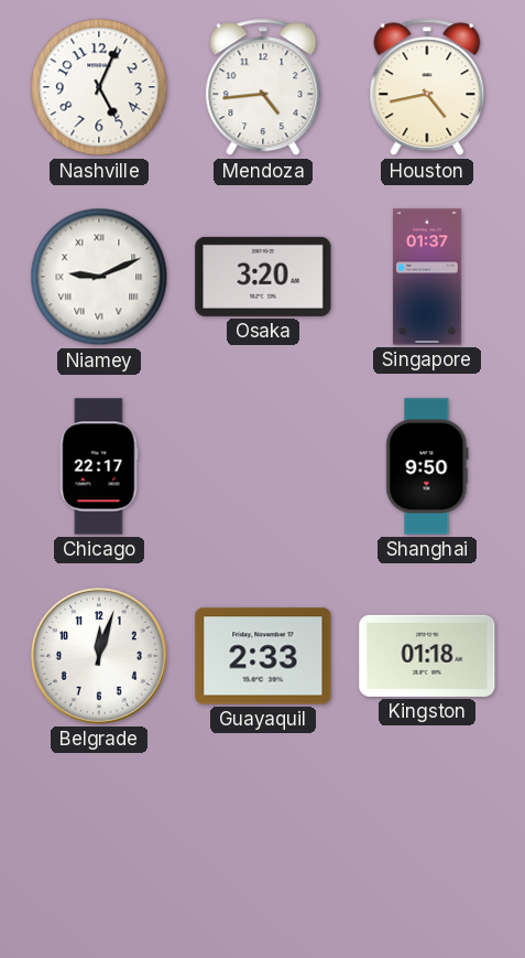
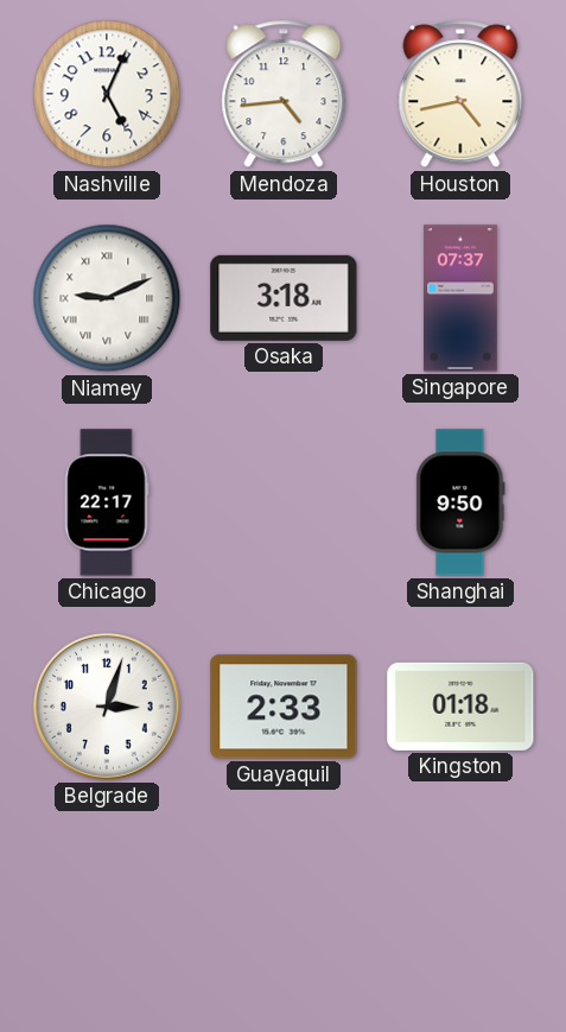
Osaka: 3:20 -> 3:18
Singapore: 01:37 -> 07:37
Belgrade: 12:03 -> 3:03
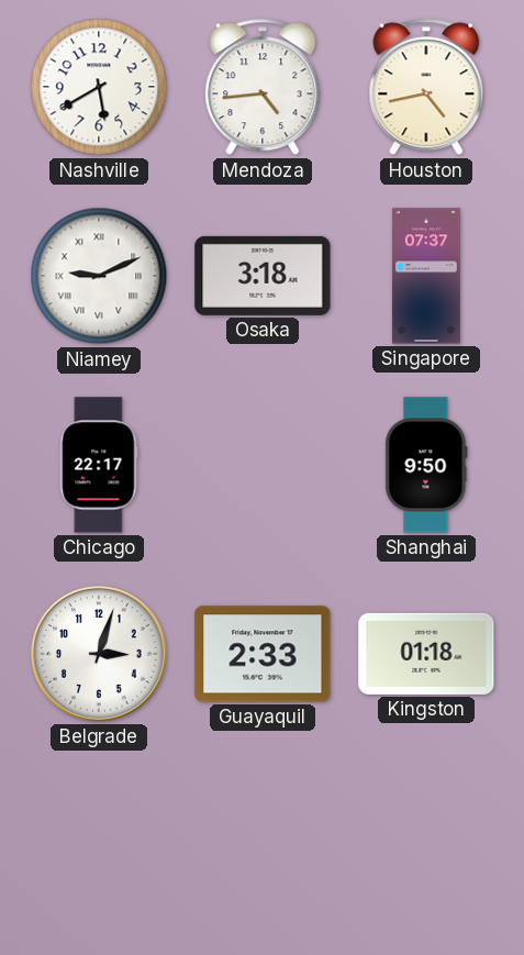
Nashville: 5:04 -> 5:40
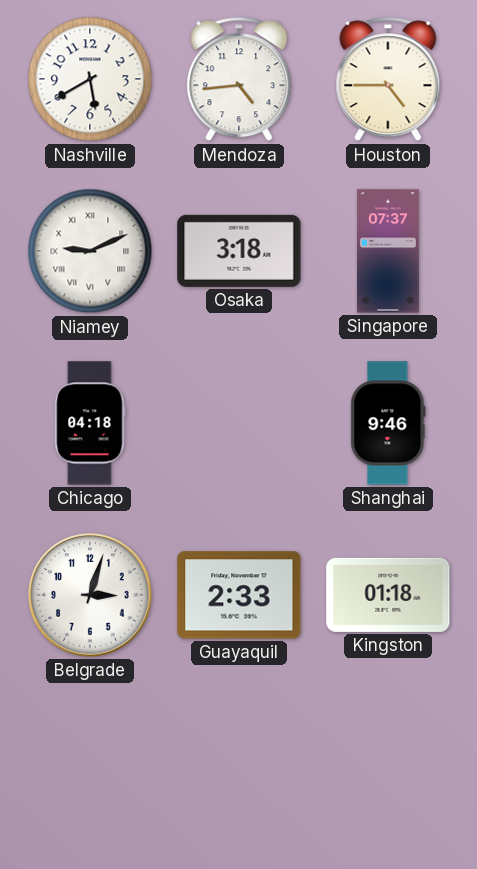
Houston: 4:43 -> 4:45
Chicago: 22:17 -> 04:18
Shanghai: 9:50 -> 9:46
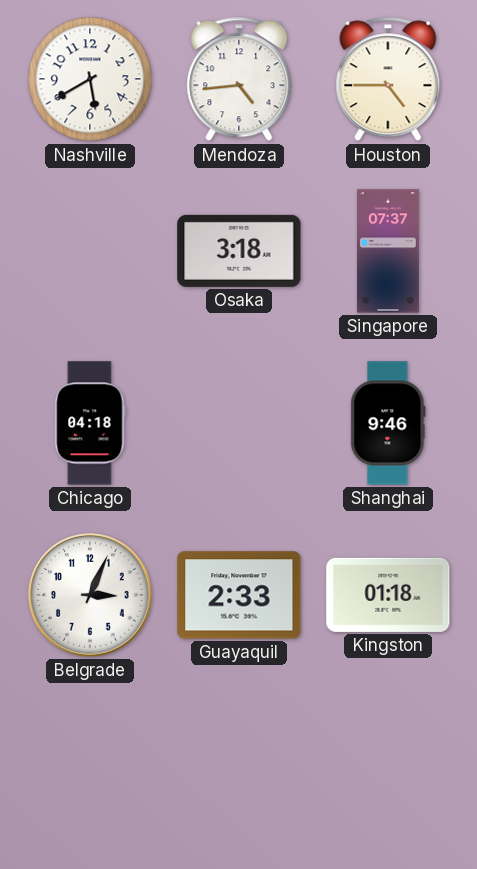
Niamey: 9:11 -> none
Belgrade: 3:03 -> 3:04
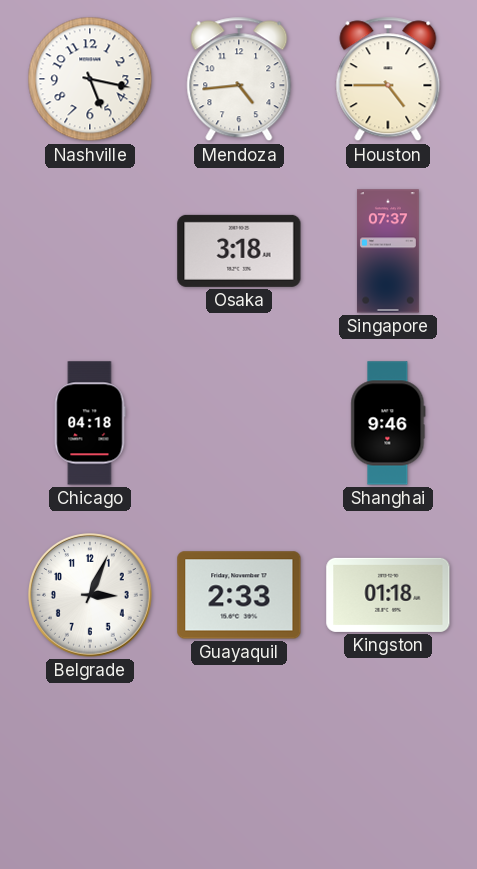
Nashville: 5:40 -> 5:17
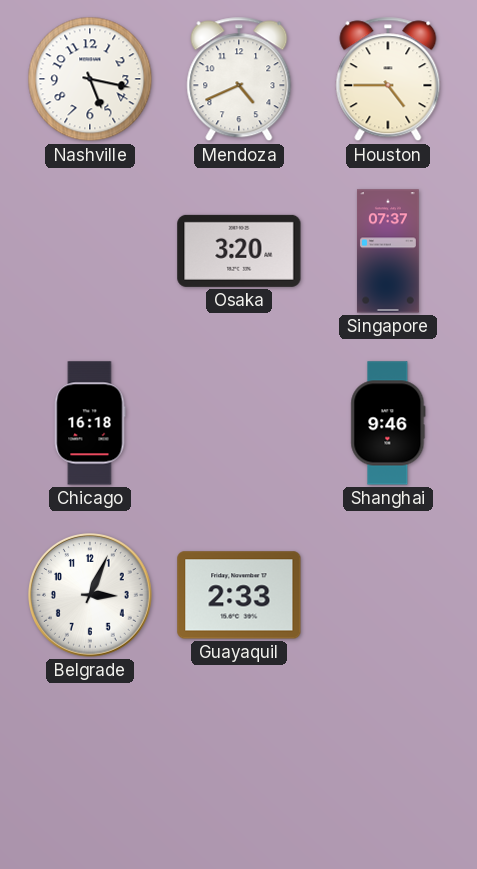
Mendoza: 4:44 -> 4:41
Osaka: 3:18 -> 3:20
Chicago: 04:18 -> 16:18
Kingston: 01:18 -> none
